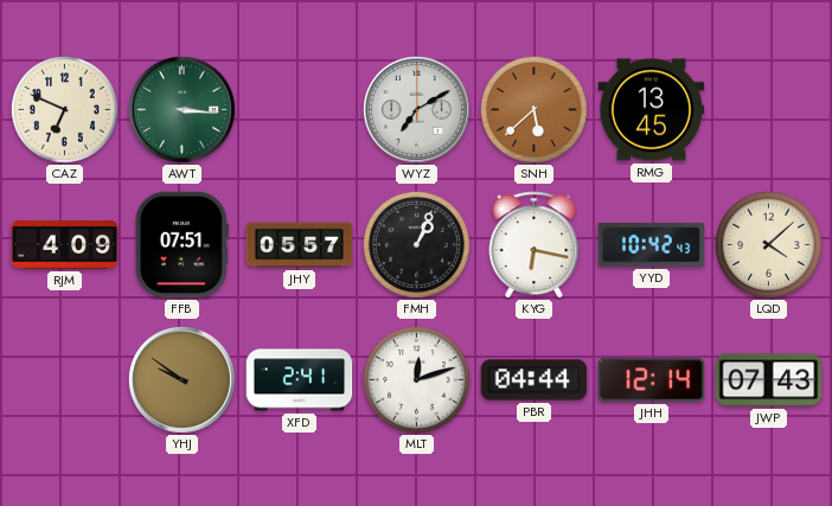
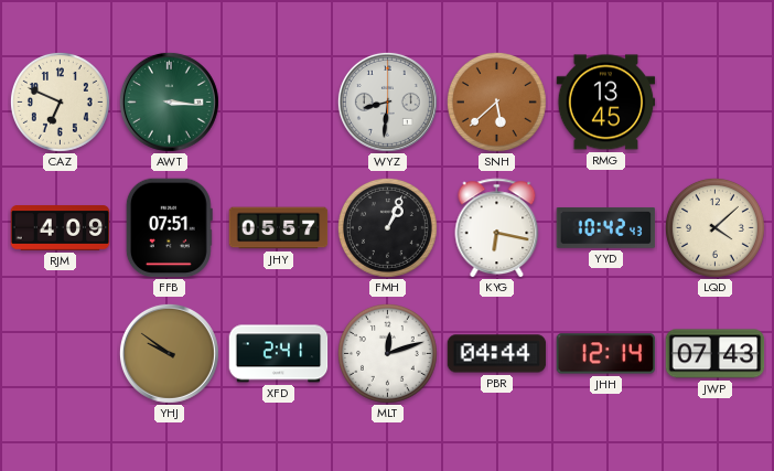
WYZ: 7:10 -> 8:31
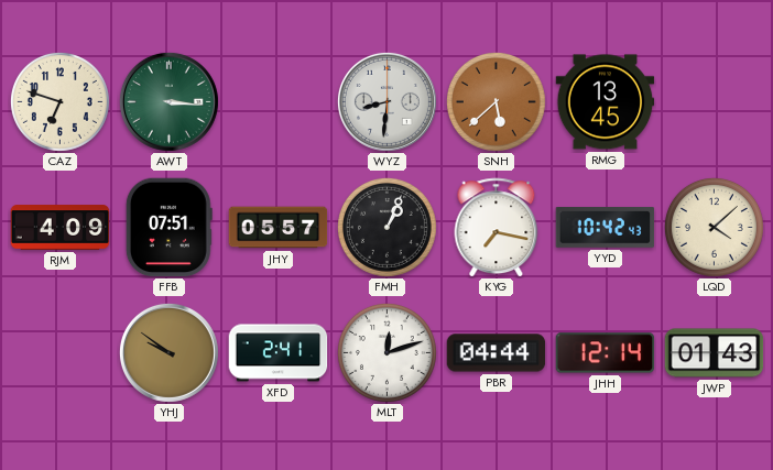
CAZ: 6:49 -> 6:48
KYG: 6:17 -> 7:17
JWP: 07:43 -> 01:43
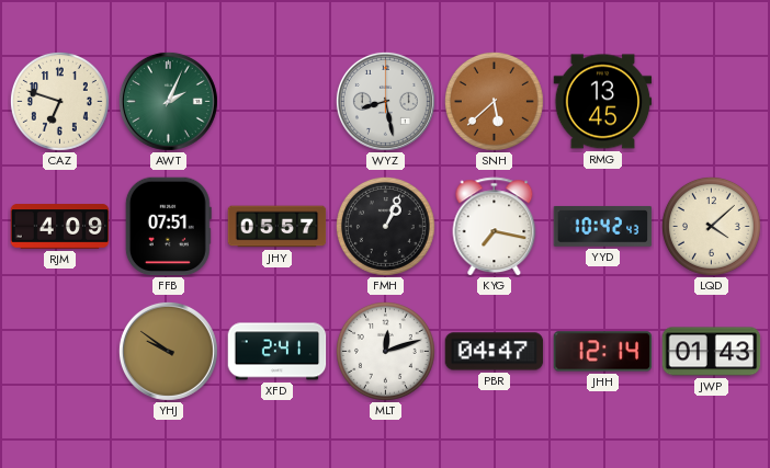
AWT: 3:16 -> 2:04
WYZ: 8:31 -> 8:28
PBR: 04:44 -> 04:47
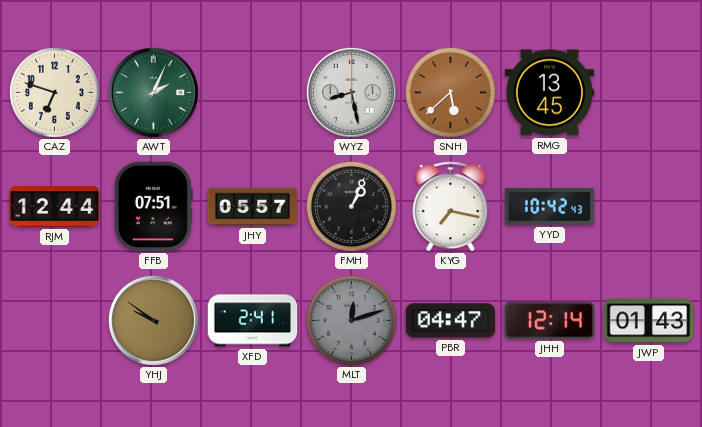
RJM: 4:09 -> 12:44
LQD: 4:08 -> none
MLT dial: white -> grey
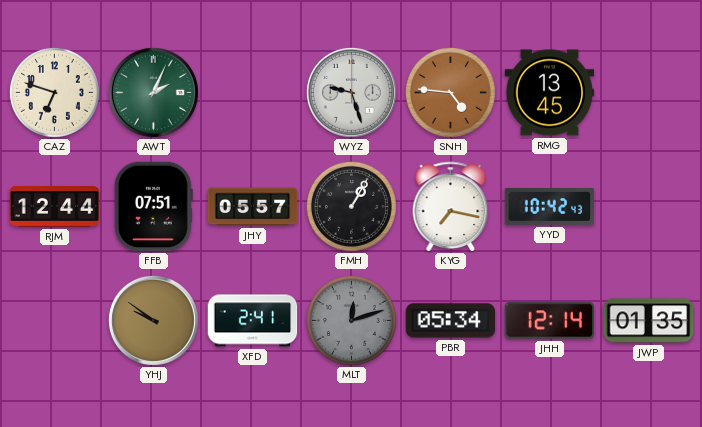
WYZ: 8:28 -> 9:27
SNH: 5:38 -> 4:46
FMH: 1:04 -> 1:05
PBR: 04:47 -> 05:34
JWP: 01:43 -> 01:35
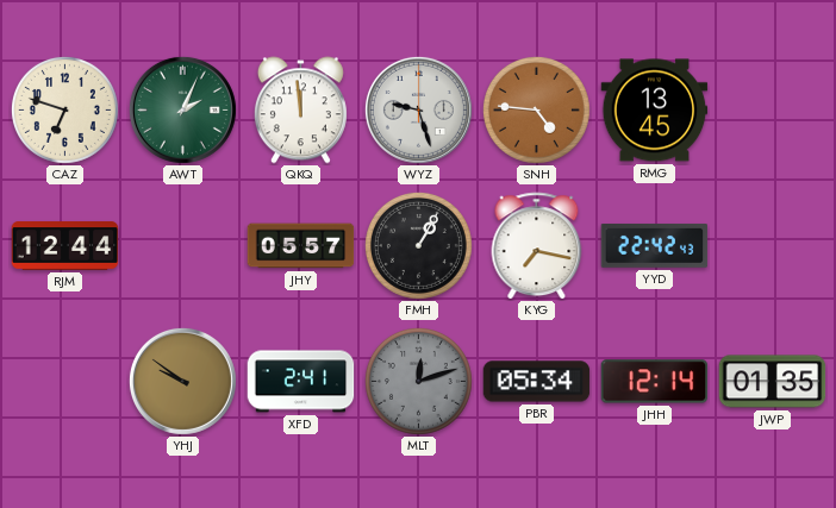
QKQ: none -> 11:59
FFB: 07:51 -> none
YYD: 10:42 -> 22:42
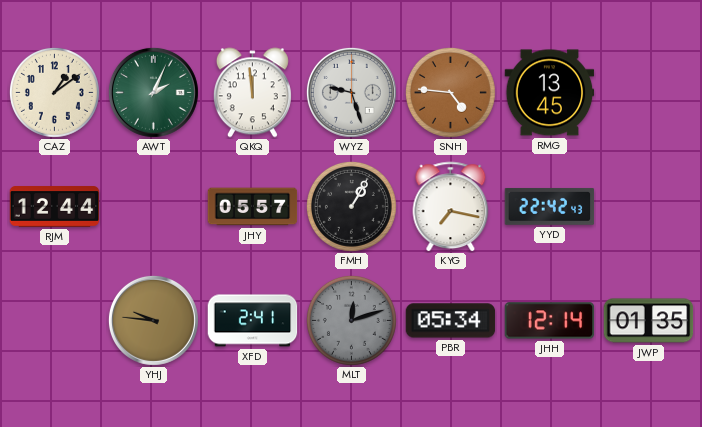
CAZ: 6:48 -> 1:09
YHJ: 9:51 -> 9:46
